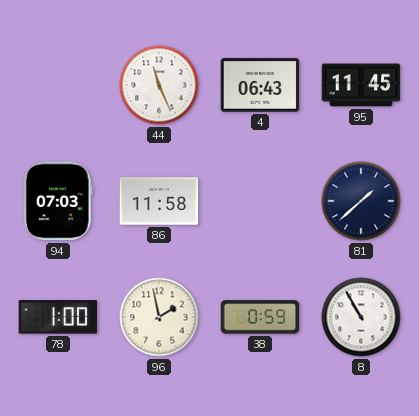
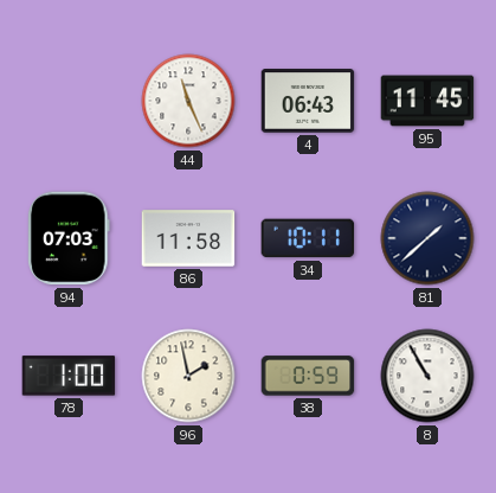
34: none -> 10:11
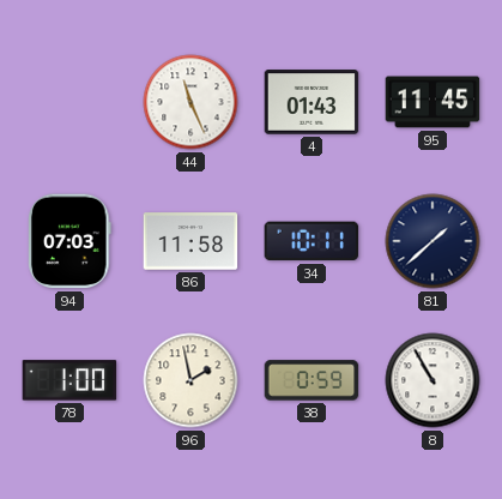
4: 06:43 -> 01:43
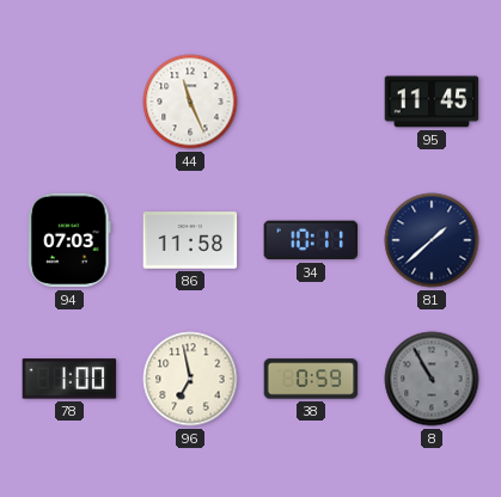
4: 01:43 -> none
96: 1:58 -> 6:58
8 dial: white -> grey
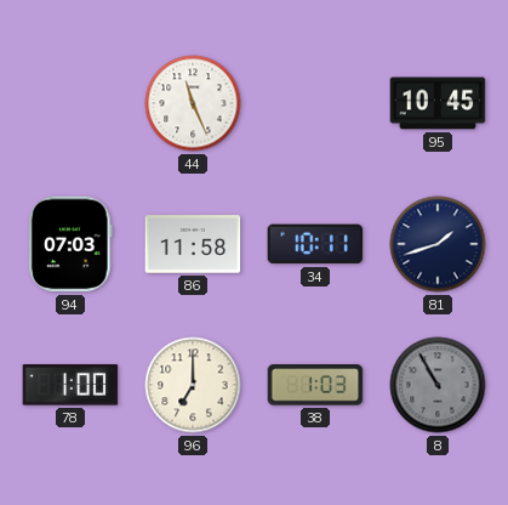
95: 11:45 -> 10:45
81: 1:38 -> 1:42
96: 6:58 -> 7:00
38: 0:59 -> 1:03
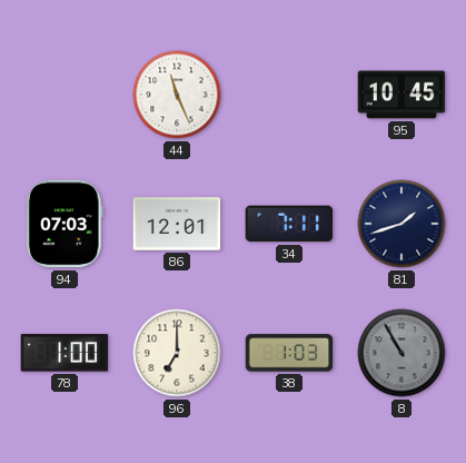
86: 11:58 -> 12:01
34: 10:11 -> 7:11
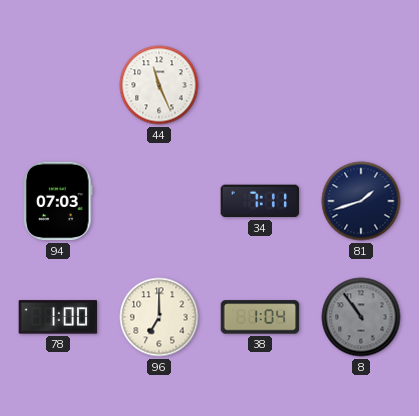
95: 10:45 -> none
86: 12:01 -> none
38: 1:03 -> 1:04
8: 10:55 -> 10:54
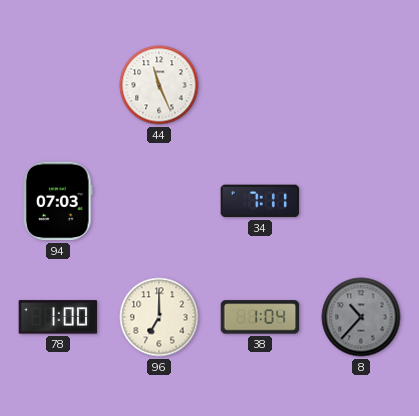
81: 1:42 -> none
8: 10:54 -> 10:37
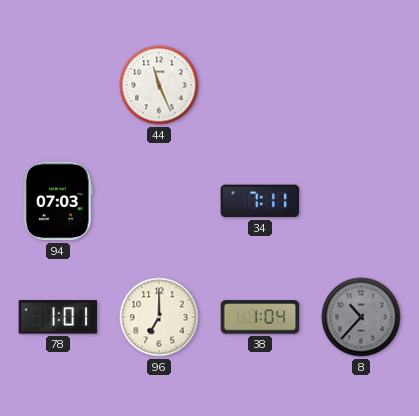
78: 1:00 -> 1:01
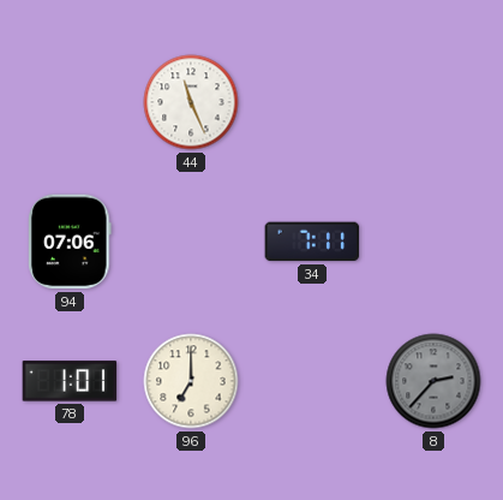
94: 07:03 -> 07:06
38: 1:04 -> none
8: 10:37 -> 2:37
